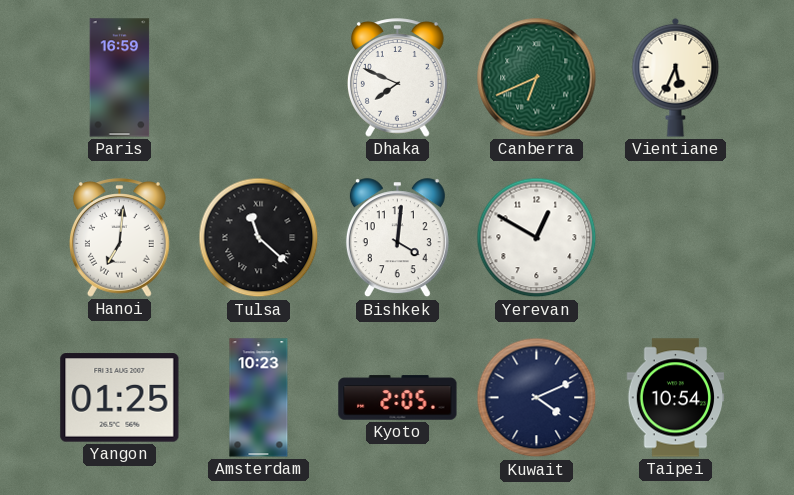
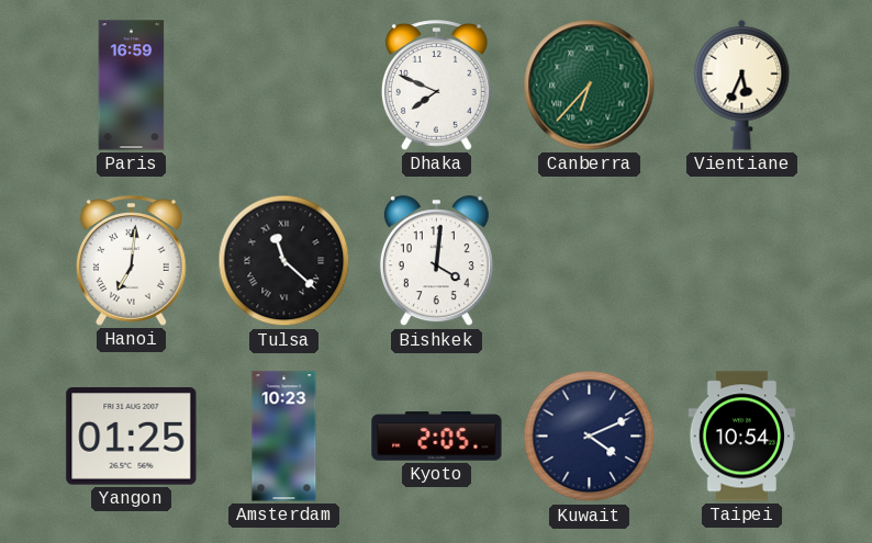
Canberra: 6:41 -> 6:37
Yerevan: 12:50 -> none
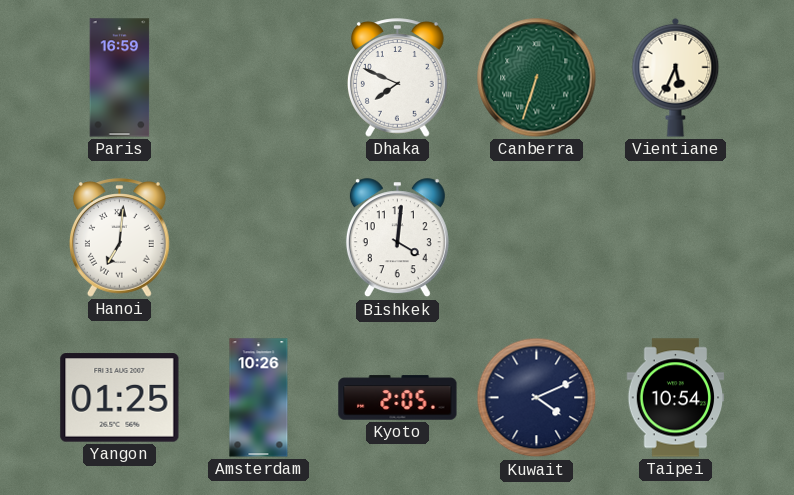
Canberra: 6:37 -> 6:33
Tulsa: 11:22 -> none
Amsterdam: 10:23 -> 10:26
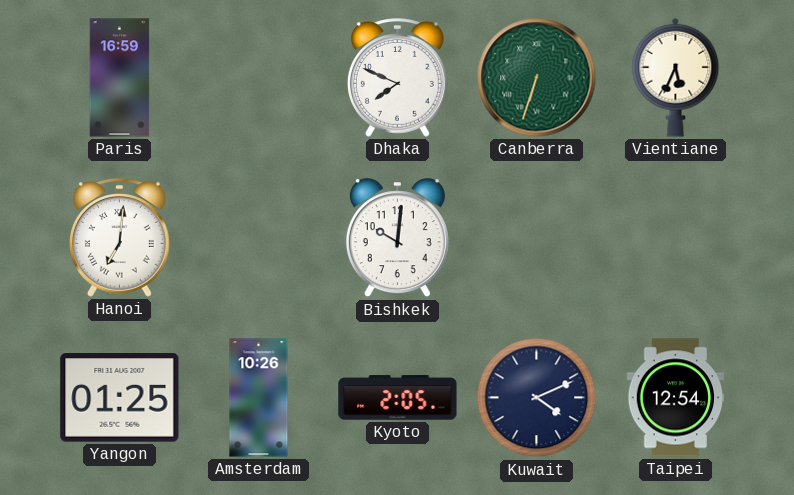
Bishkek: 4:01 -> 10:01
Taipei: 10:54 -> 12:54
